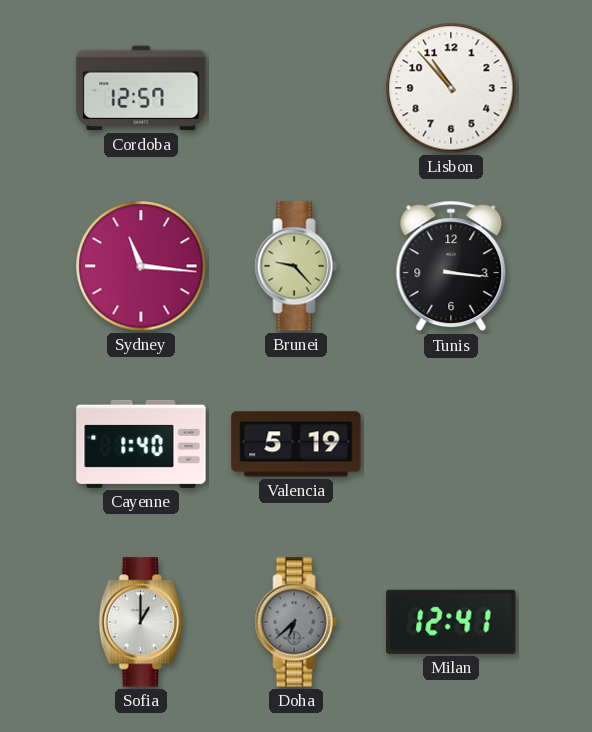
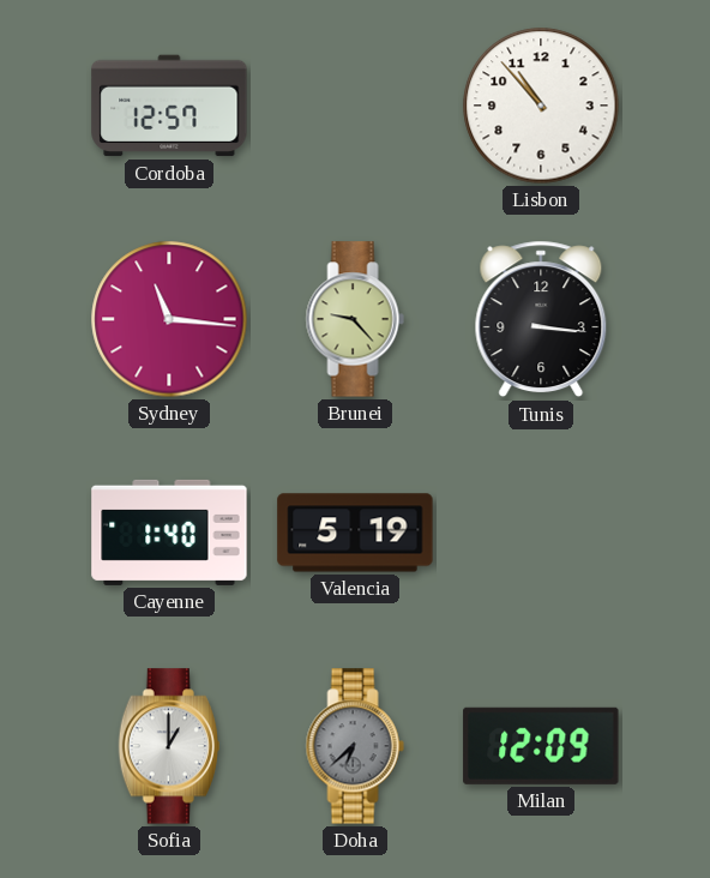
Milan: 12:41 -> 12:09
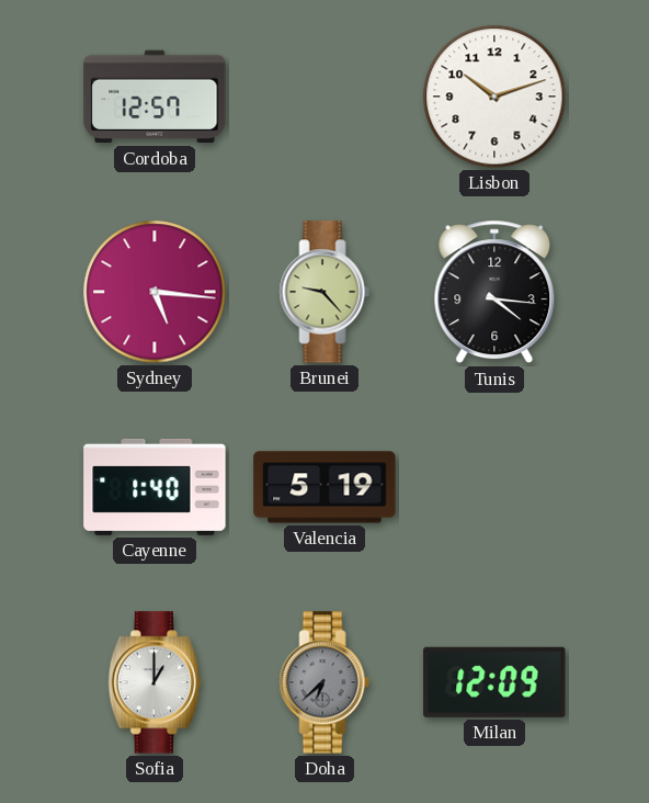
Lisbon: 10:53 -> 10:12
Sydney: 11:16 -> 5:16
Tunis: 3:16 -> 4:16
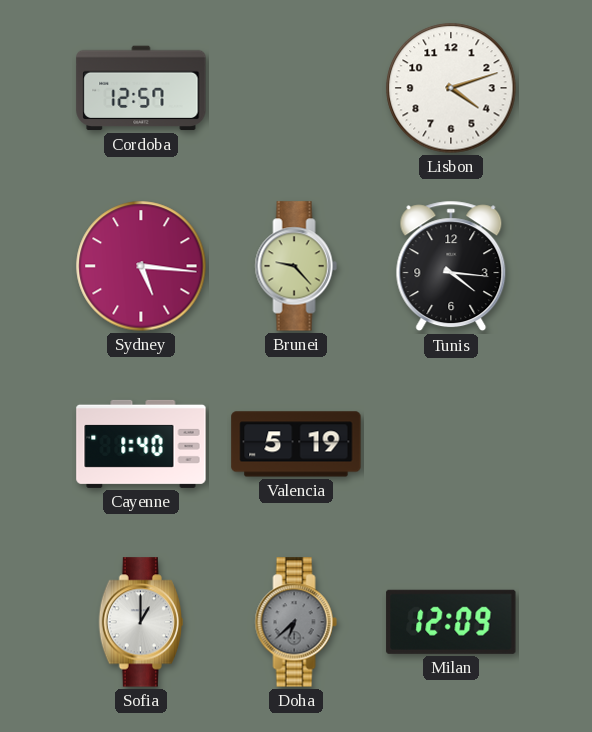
Lisbon: 10:12 -> 4:12
